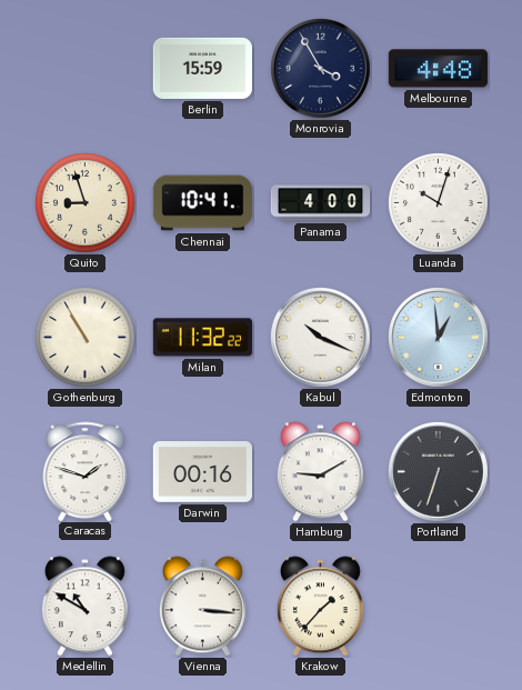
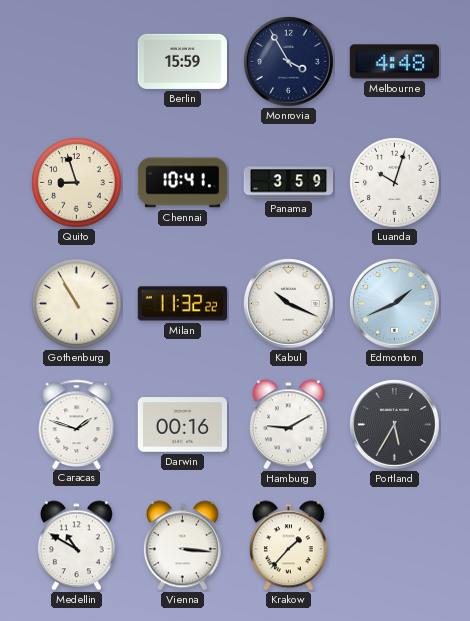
Panama: 4:00 -> 3:59
Edmonton: 12:59 -> 1:41
Portland: 6:33 -> 5:35
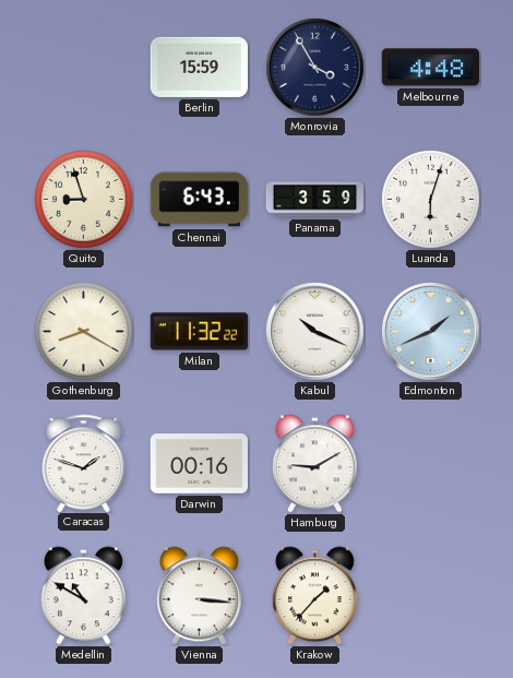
Chennai: 10:41 -> 6:43
Luanda: 10:03 -> 6:03
Gothenburg: 10:55 -> 8:20
Portland: 5:35 -> none
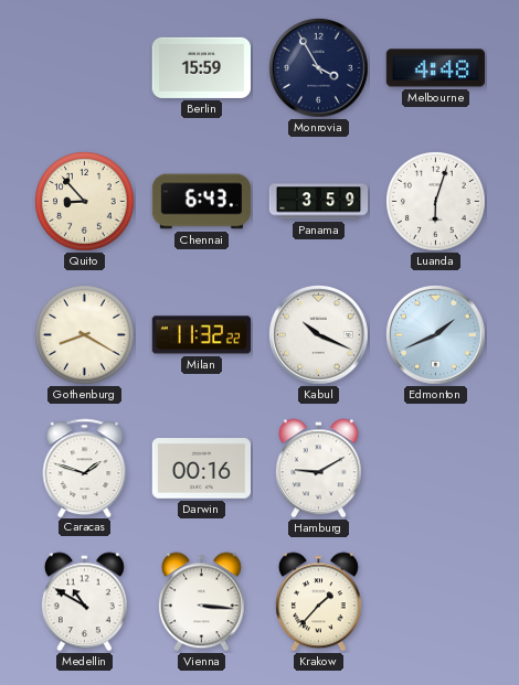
Quito: 8:57 -> 8:53
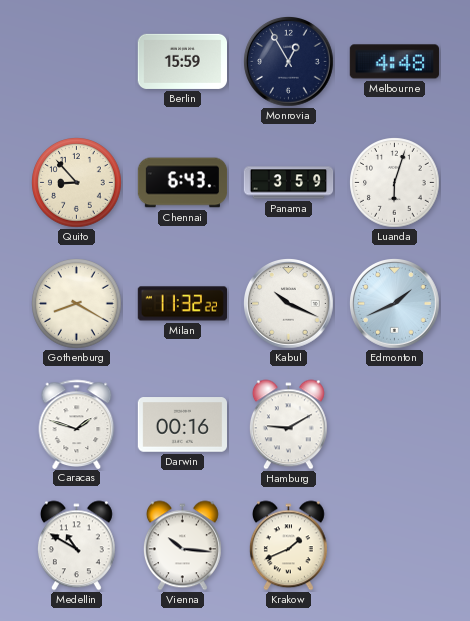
Monrovia: 3:55 -> 12:55
Vienna: 3:16 -> 10:16
Krakow: 1:37 -> 1:41
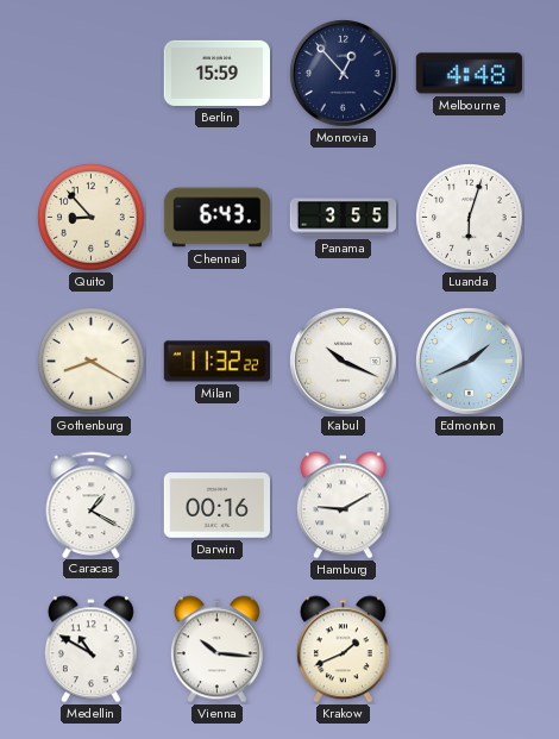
Monrovia: 12:55 -> 12:53
Panama: 3:59 -> 3:55
Caracas: 1:48 -> 1:20
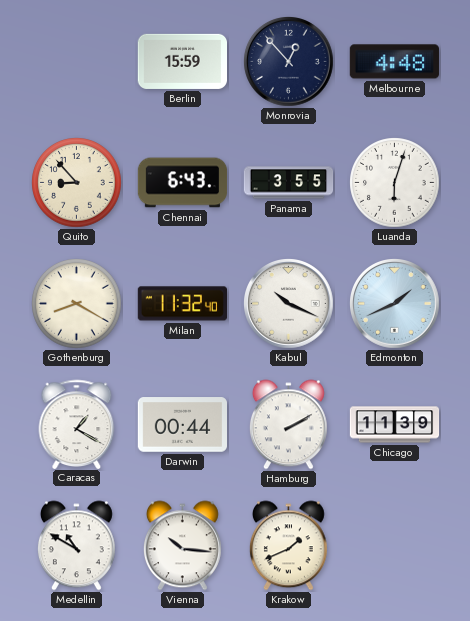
Milan: 11:32:22 -> 11:32:40
Darwin: 00:16 -> 00:44
Hamburg: 9:10 -> 2:10
Chicago: none -> 11:39
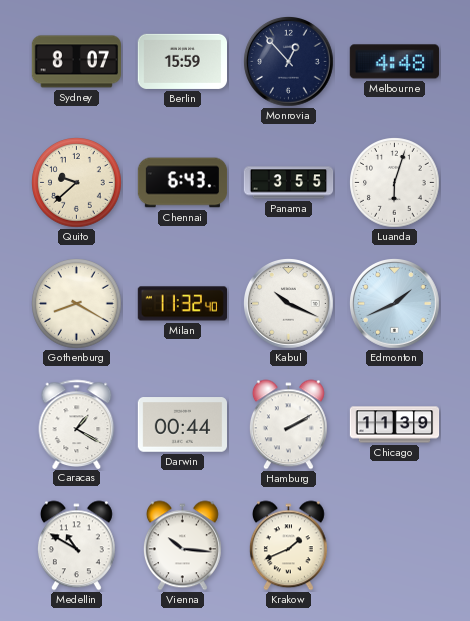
Sydney: none -> 8:07
Quito: 8:53 -> 9:38
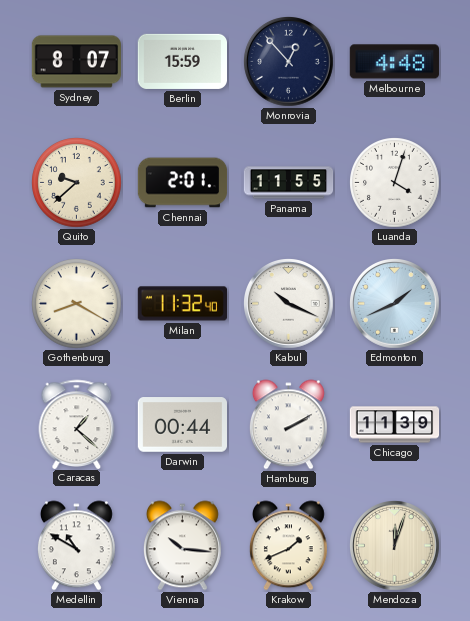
Chennai: 6:43 -> 2:01
Panama: 3:55 -> 11:55
Luanda: 6:03 -> 4:03
Caracas: 1:20 -> 1:22
Mendoza: none -> 12:03
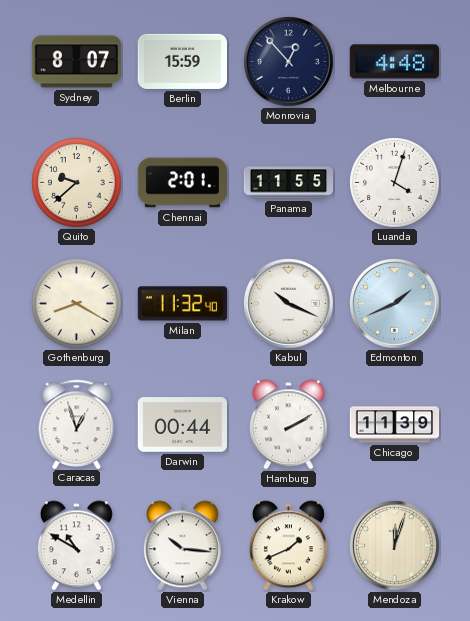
Caracas: 1:22 -> 12:57
